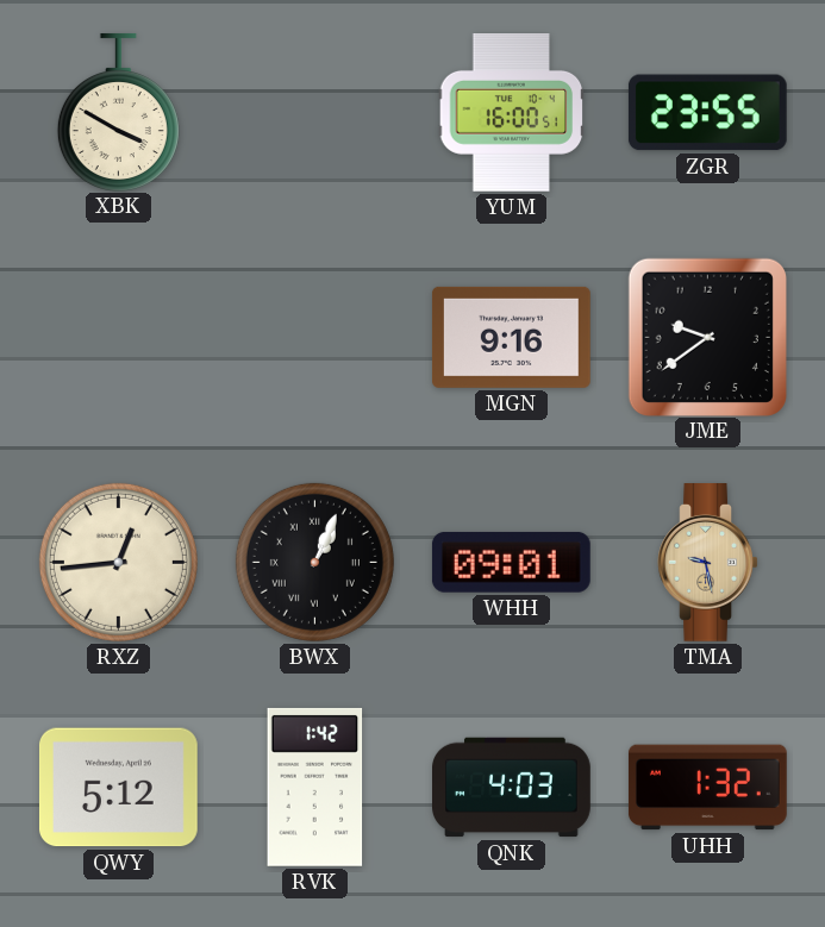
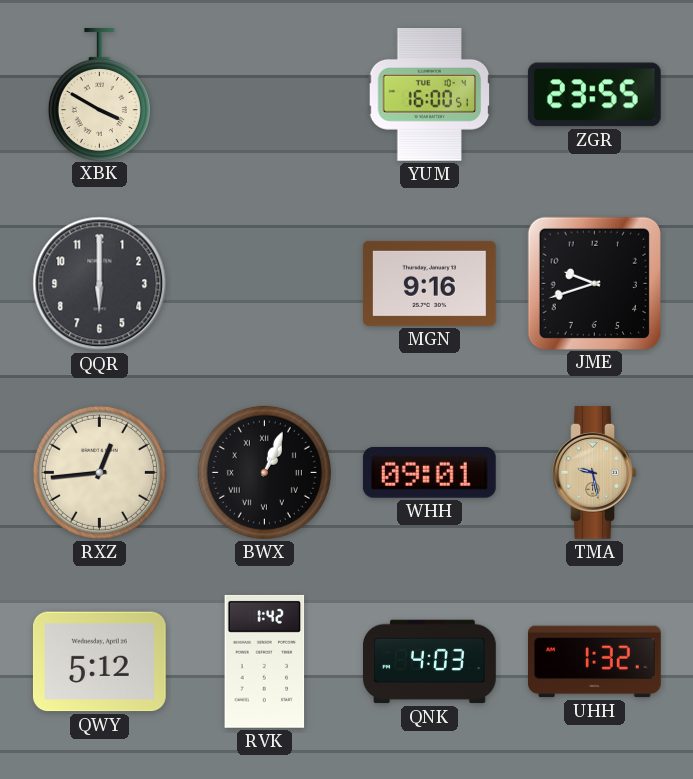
QQR: none -> 6:00
JME: 9:39 -> 9:42
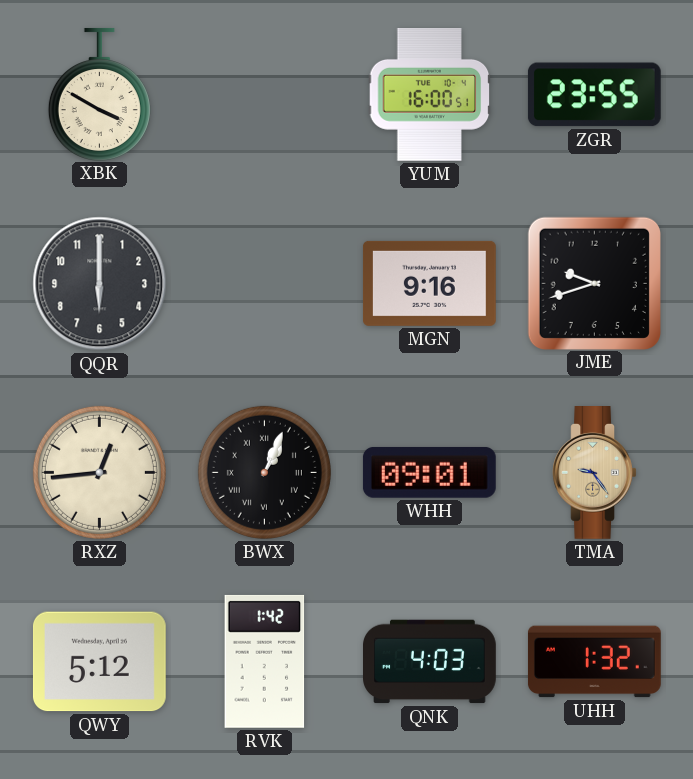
TMA: 9:28 -> 9:24
